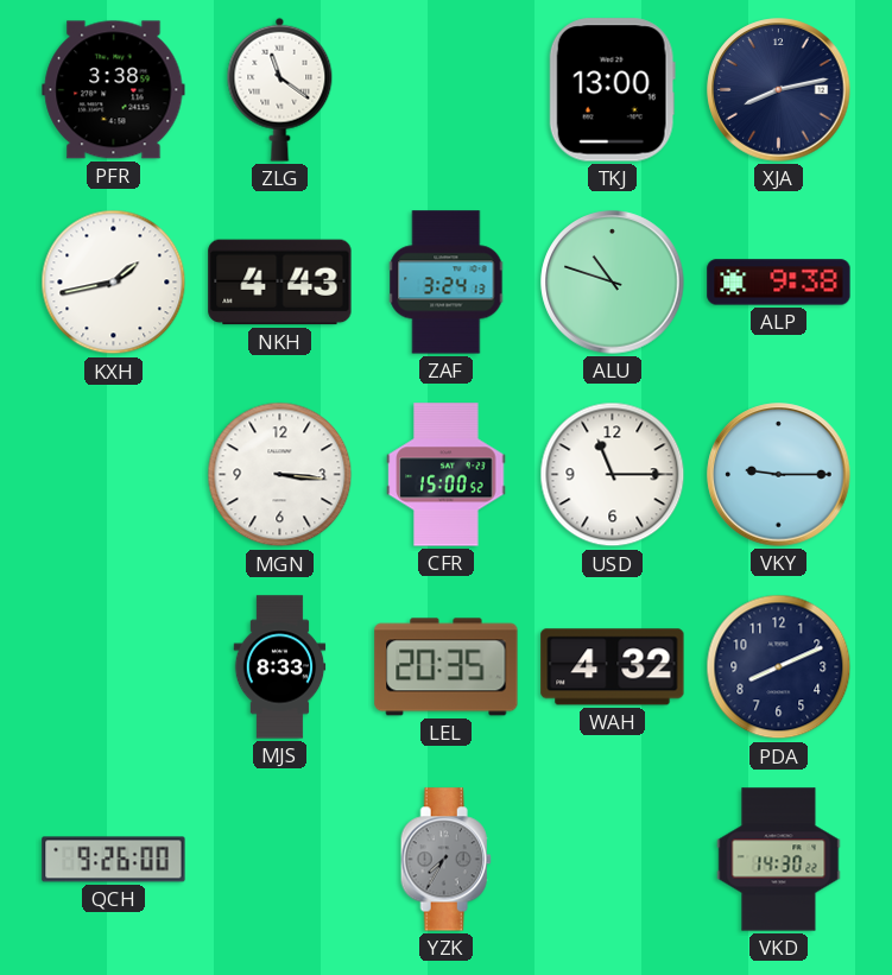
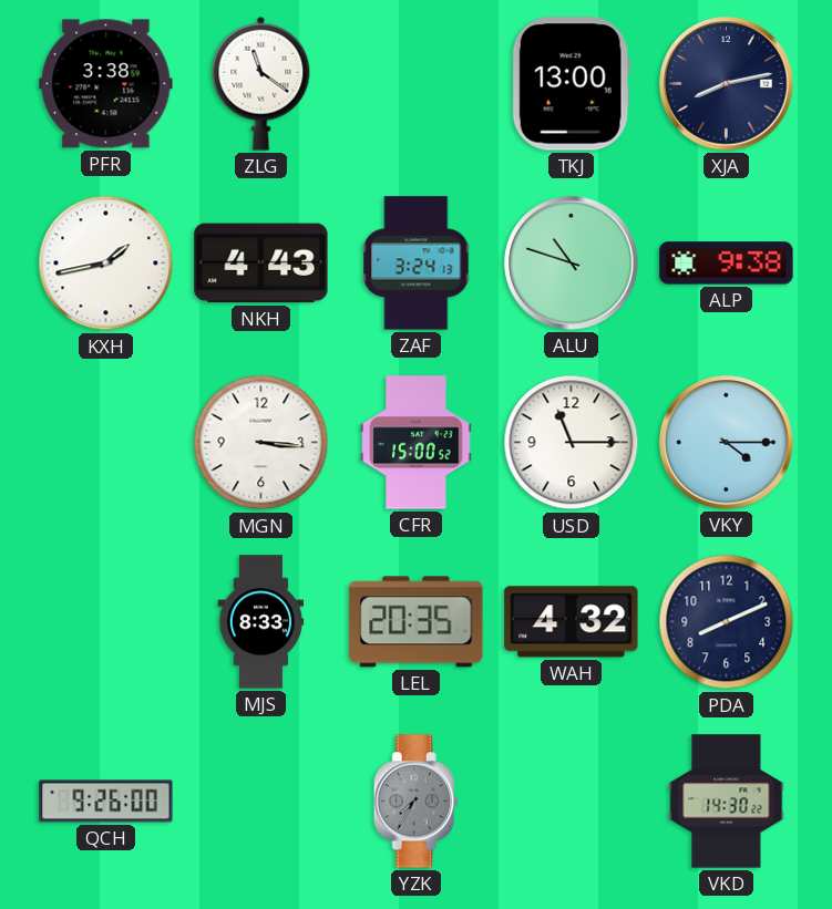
VKY: 9:15 -> 4:15
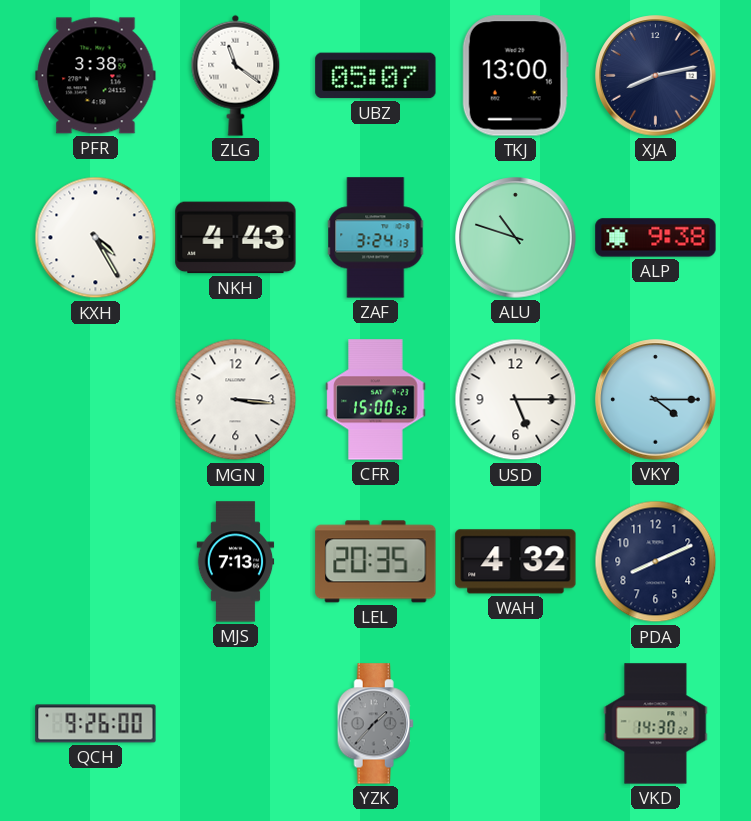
UBZ: none -> 05:07
KXH: 1:43 -> 4:25
USD: 11:15 -> 5:15
MJS: 8:33 -> 7:13
YZK: 7:35 -> 1:37
